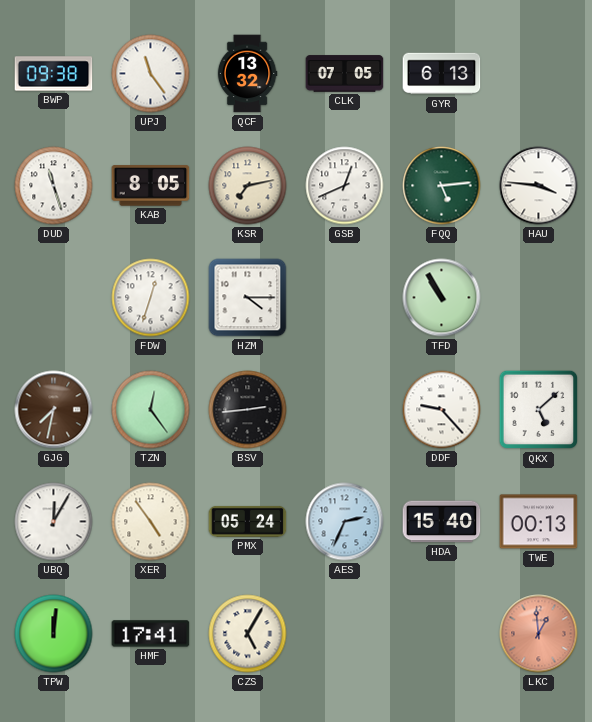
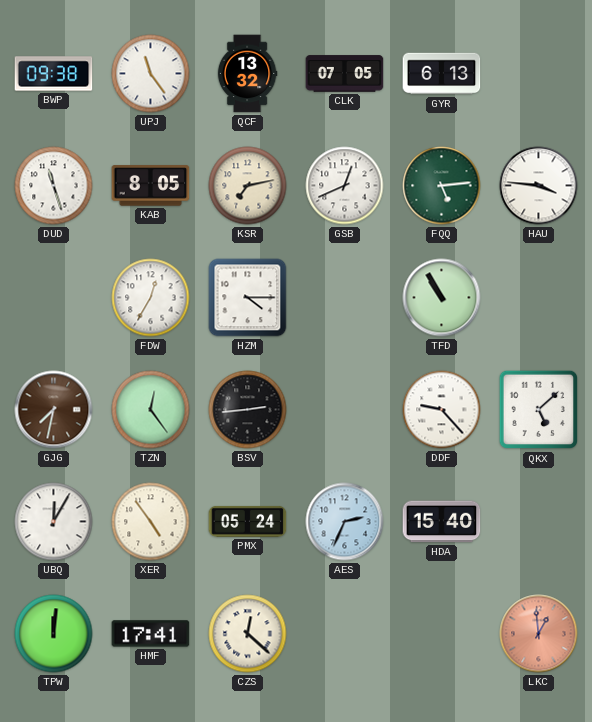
FDW: 12:33 -> 12:35
TWE: 00:13 -> none
CZS: 5:05 -> 12:22
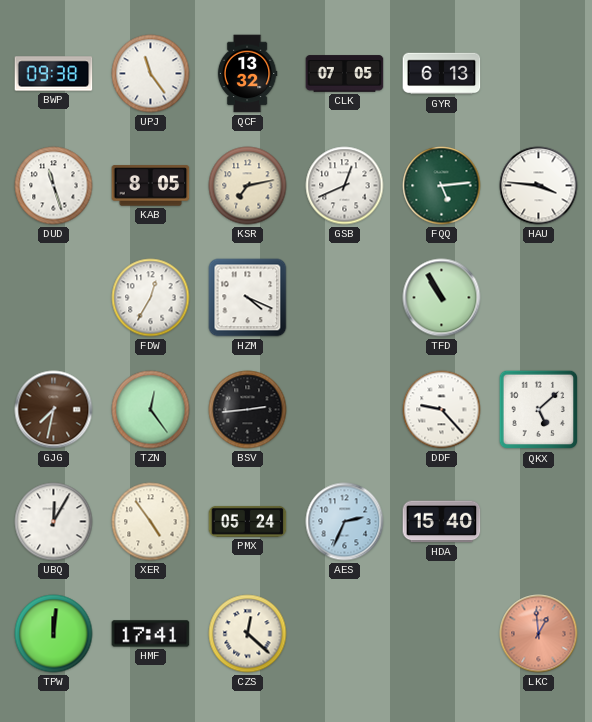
HZM: 4:15 -> 4:19
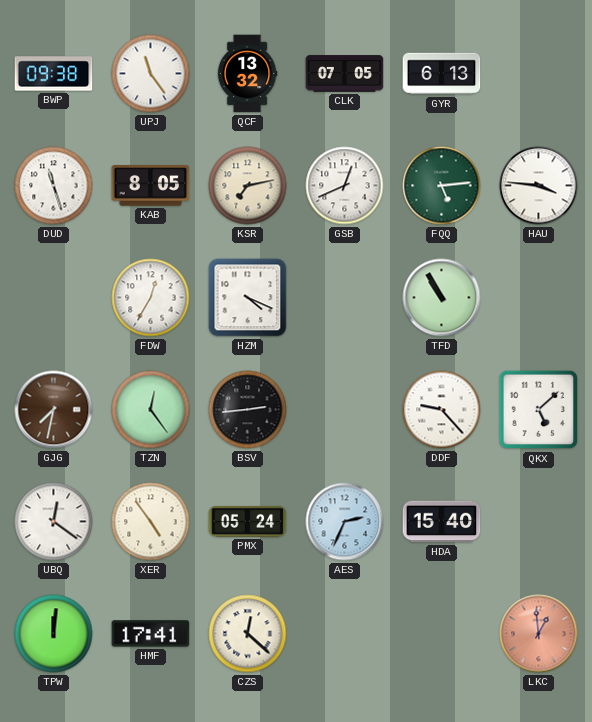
UBQ: 12:05 -> 12:21
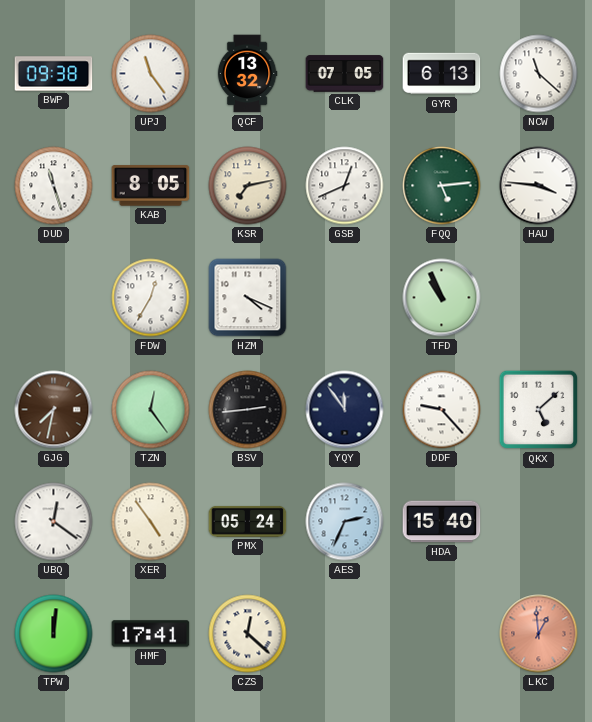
NCW: none -> 11:22
TFD: 10:55 -> 10:56
YQY: none -> 11:54
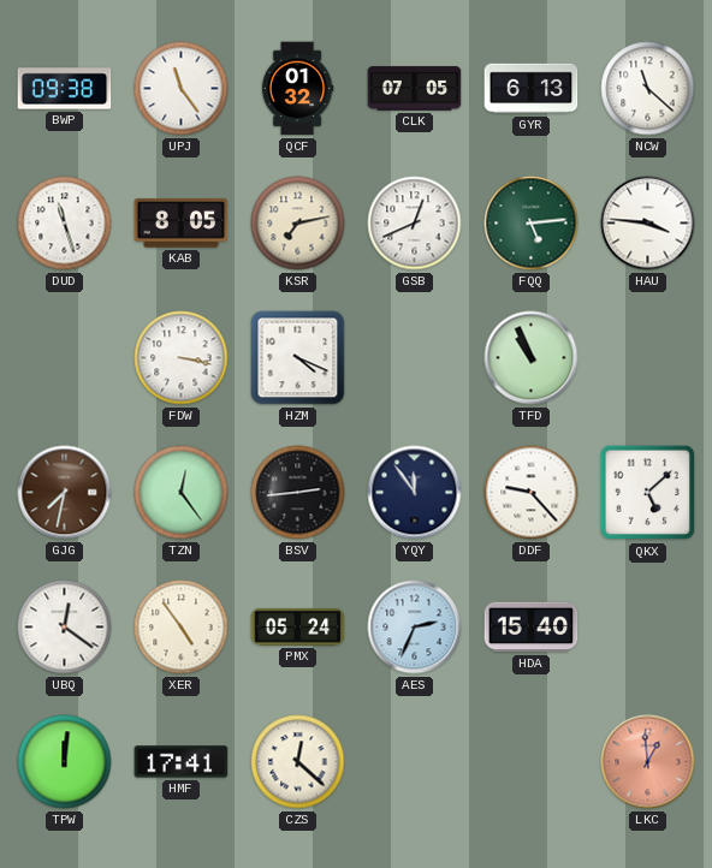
QCF: 13:32 -> 01:32
FDW: 12:35 -> 3:17
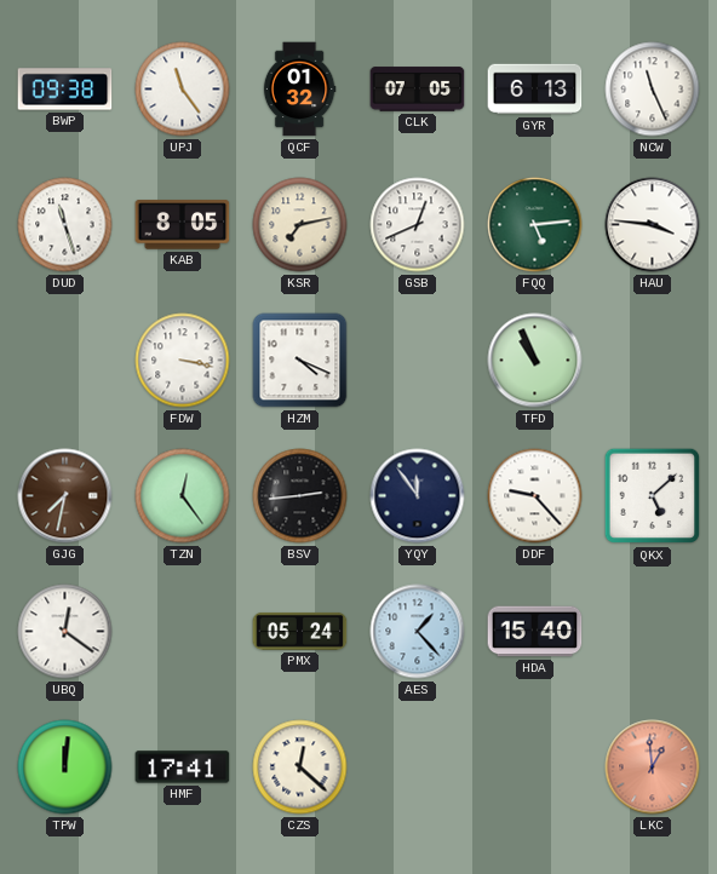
NCW: 11:22 -> 11:26
XER: 4:54 -> none
AES: 2:34 -> 1:23
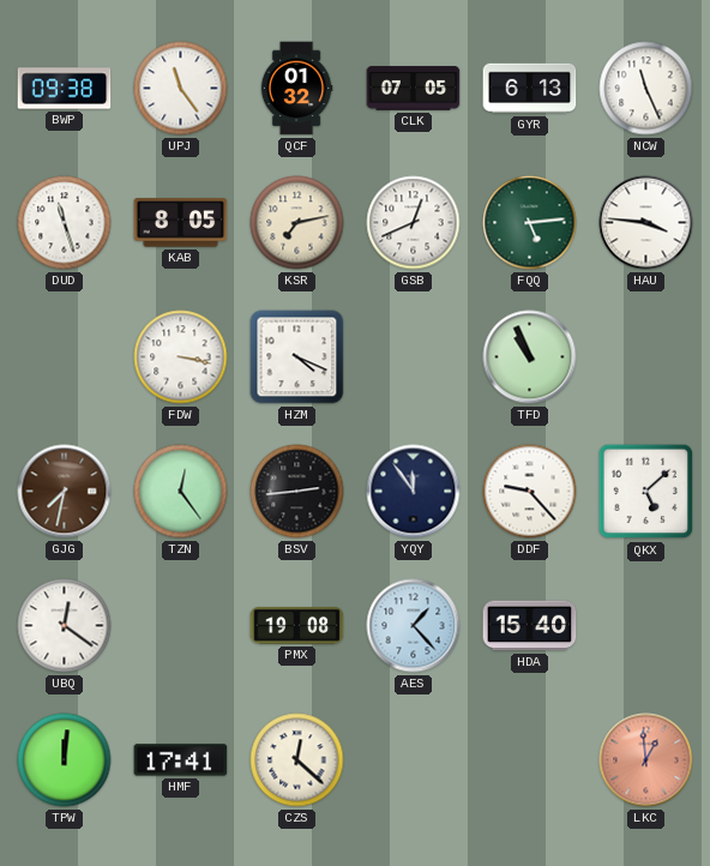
PMX: 05:24 -> 19:08
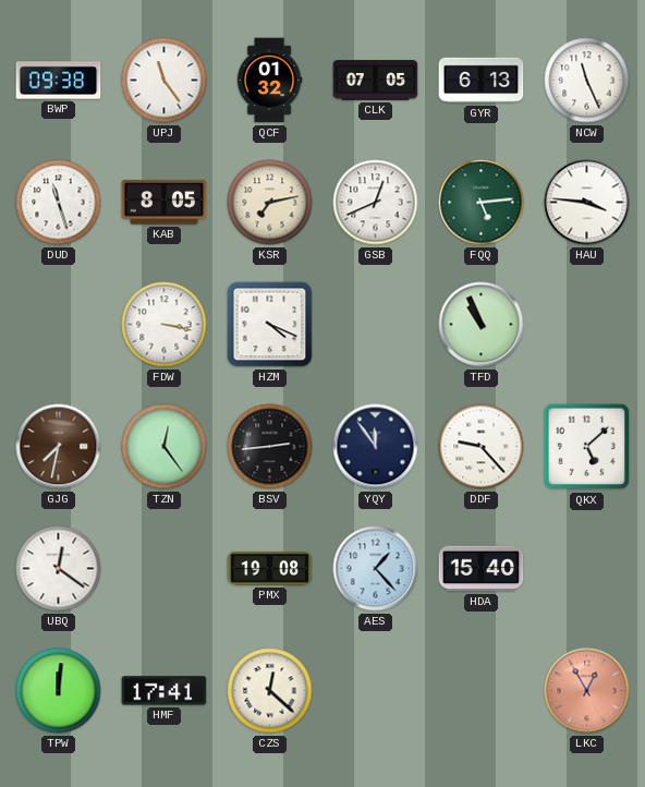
LKC: 12:59 -> 12:55
